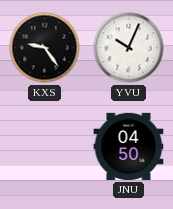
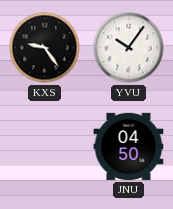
YVU: 10:04 -> 10:06
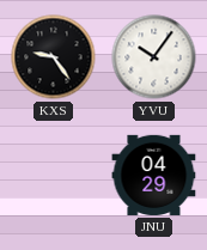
JNU: 04:50 -> 04:29
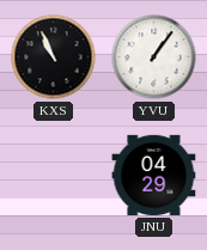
KXS: 9:24 -> 10:56
YVU: 10:06 -> 1:06
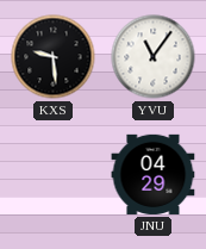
KXS: 10:56 -> 9:29
YVU: 1:06 -> 11:06
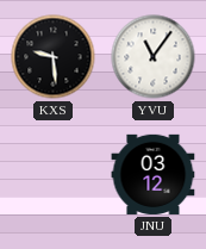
JNU: 04:29 -> 03:12
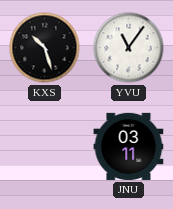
KXS: 9:29 -> 10:27
JNU: 03:12 -> 03:11
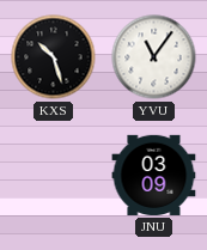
JNU: 03:11 -> 03:09
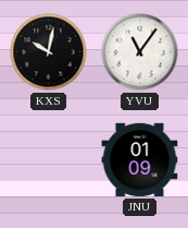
KXS: 10:27 -> 10:02
JNU: 03:09 -> 01:09
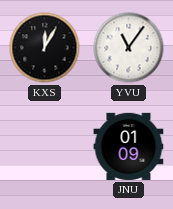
KXS: 10:02 -> 12:05
